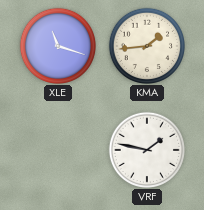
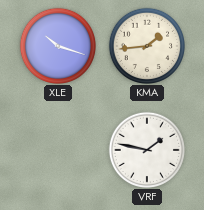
XLE: 11:18 -> 10:18
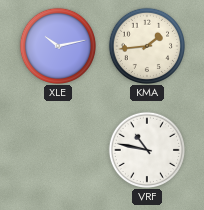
XLE: 10:18 -> 10:13
VRF: 1:47 -> 10:47
